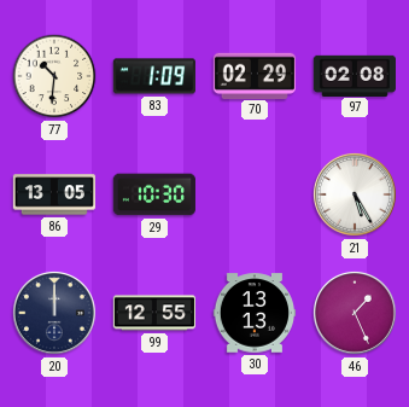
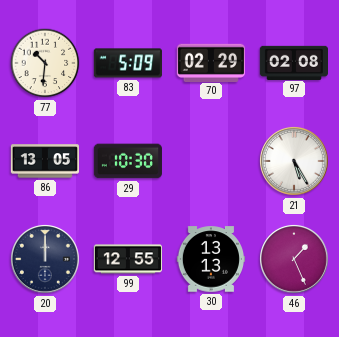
83: 1:09 -> 5:09
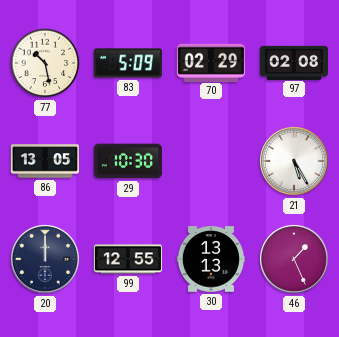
77: 10:31 -> 10:28
